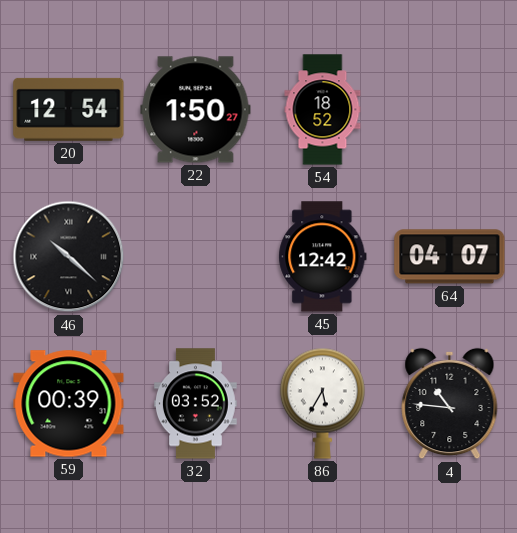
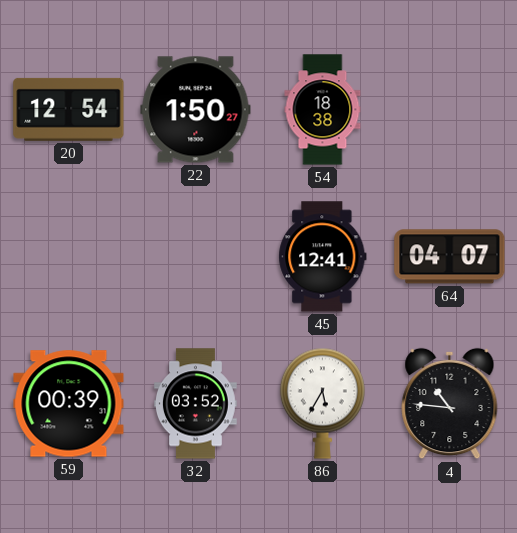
54: 18:52 -> 18:38
46: 10:22 -> none
45: 12:42 -> 12:41
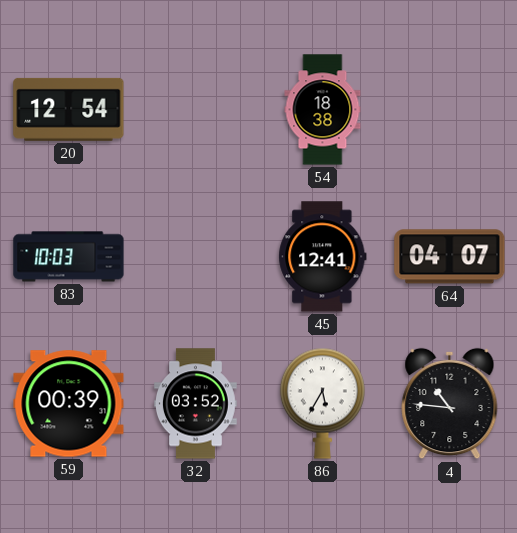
22: 1:50 -> none
83: none -> 10:03
